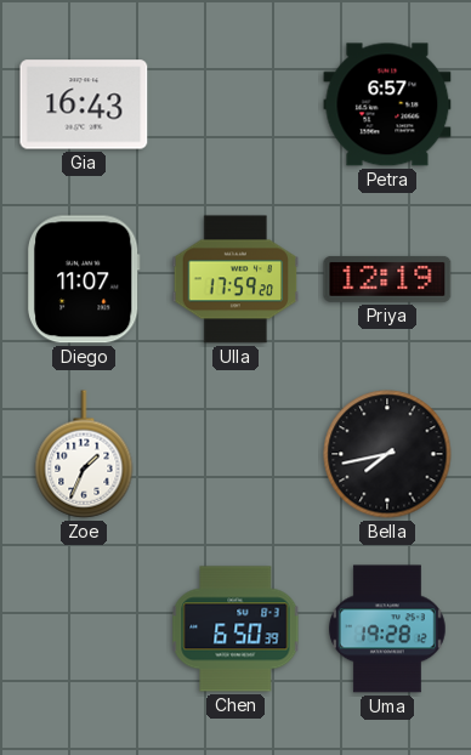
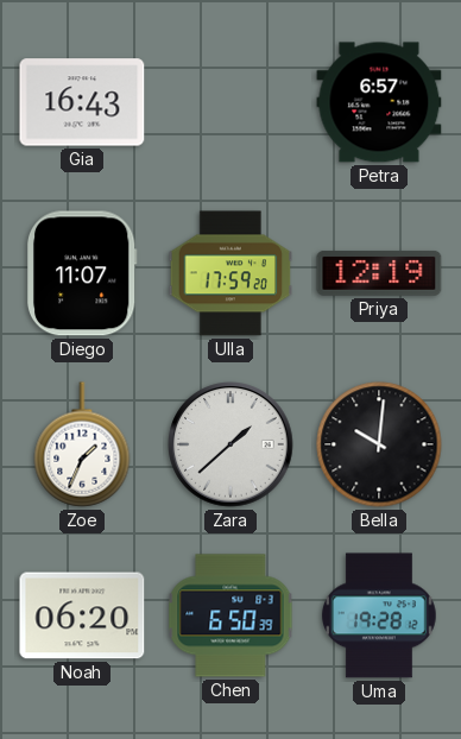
Zara: none -> 1:38
Bella: 7:43 -> 10:01
Noah: none -> 06:20
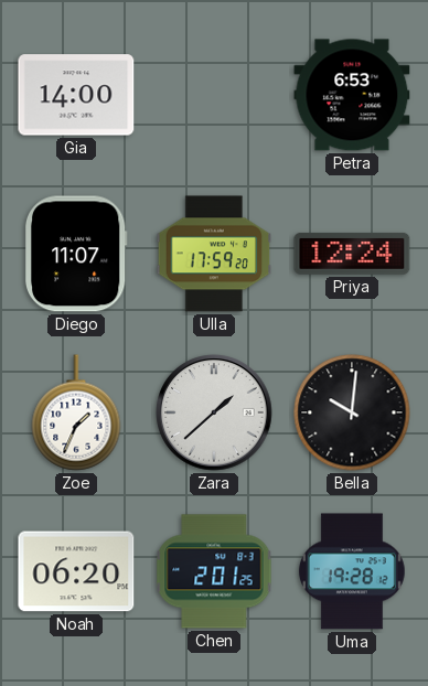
Gia: 16:43 -> 14:00
Petra: 6:57 -> 6:53
Priya: 12:19 -> 12:24
Chen: 6:50 -> 2:01
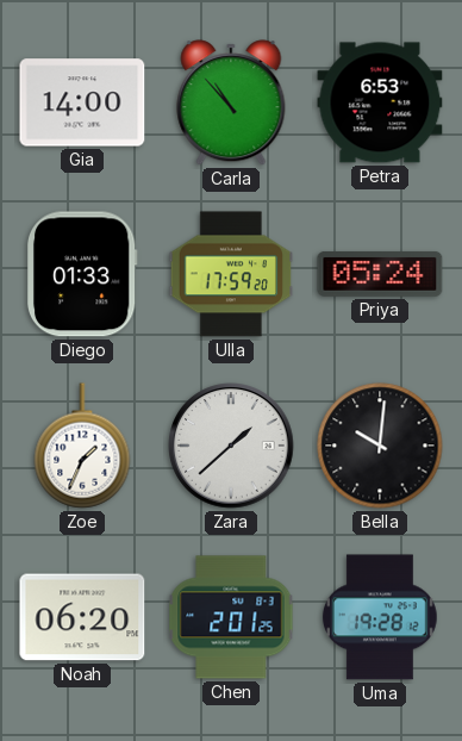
Carla: none -> 10:53
Diego: 11:07 -> 01:33
Priya: 12:24 -> 05:24
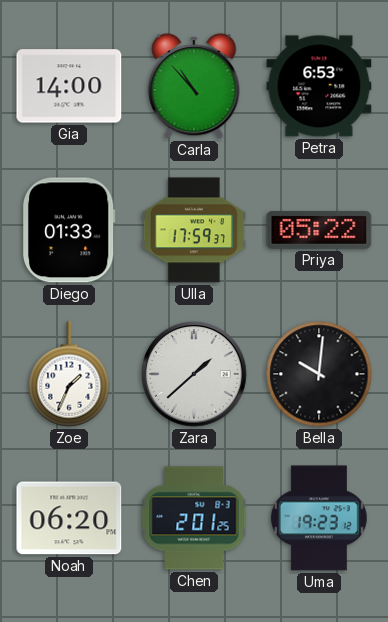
Ulla: 17:59:20 -> 17:59:37
Priya: 05:24 -> 05:22
Uma: 19:28 -> 19:23
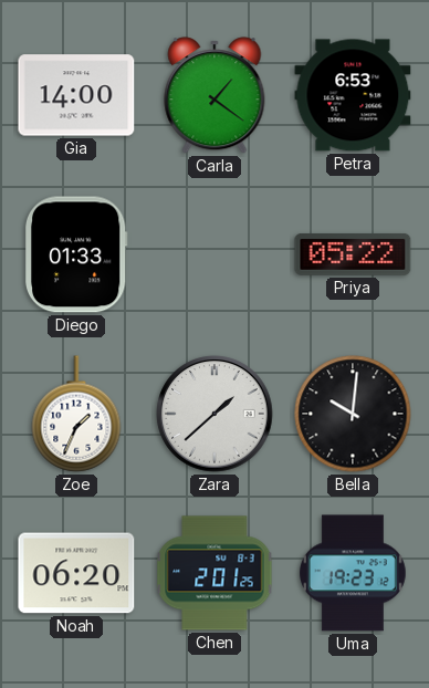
Carla: 10:53 -> 1:21
Ulla: 17:59 -> none
